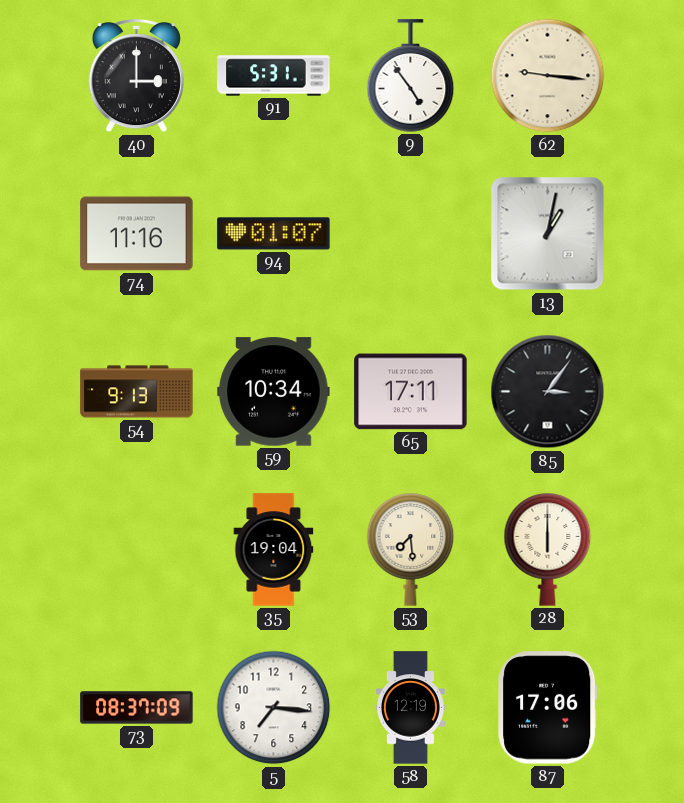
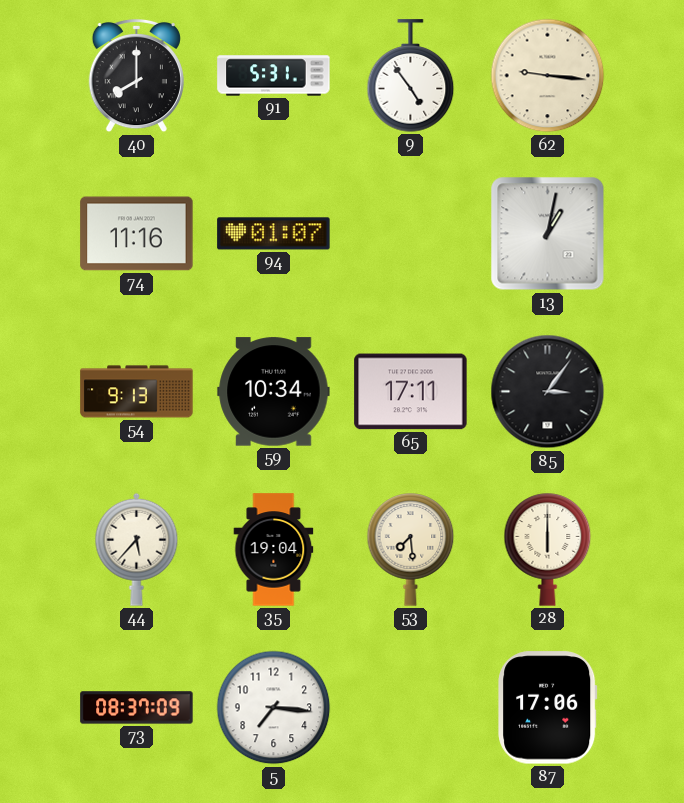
40: 3:00 -> 8:00
44: none -> 5:37
58: 12:19 -> none
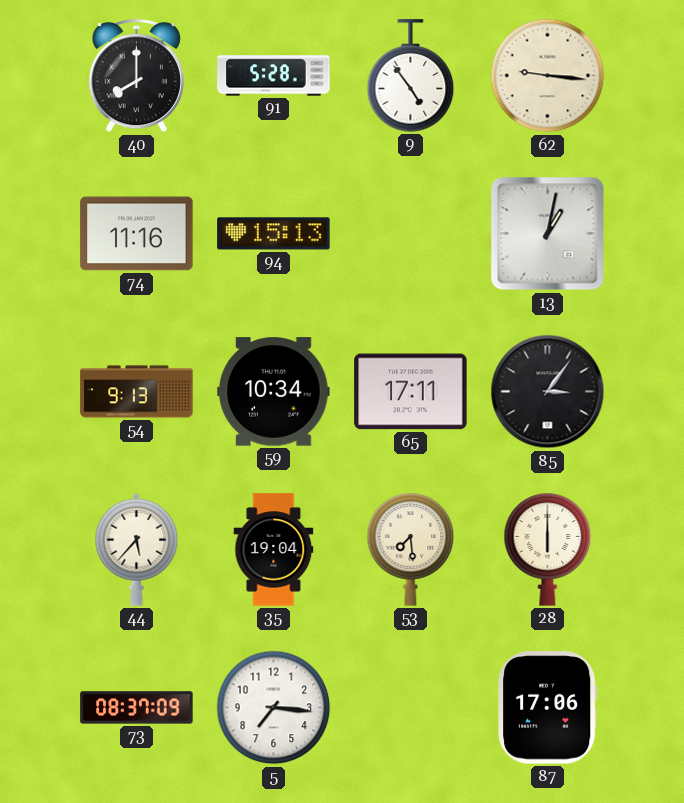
91: 5:31 -> 5:28
94: 01:07 -> 15:13
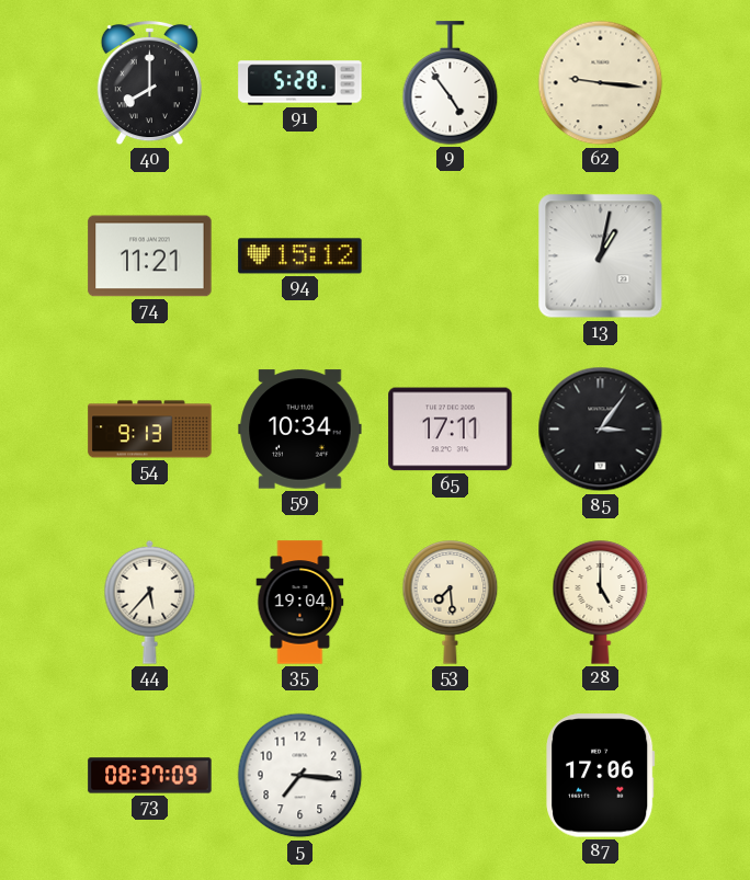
74: 11:16 -> 11:21
94: 15:13 -> 15:12
28: 6:00 -> 5:00
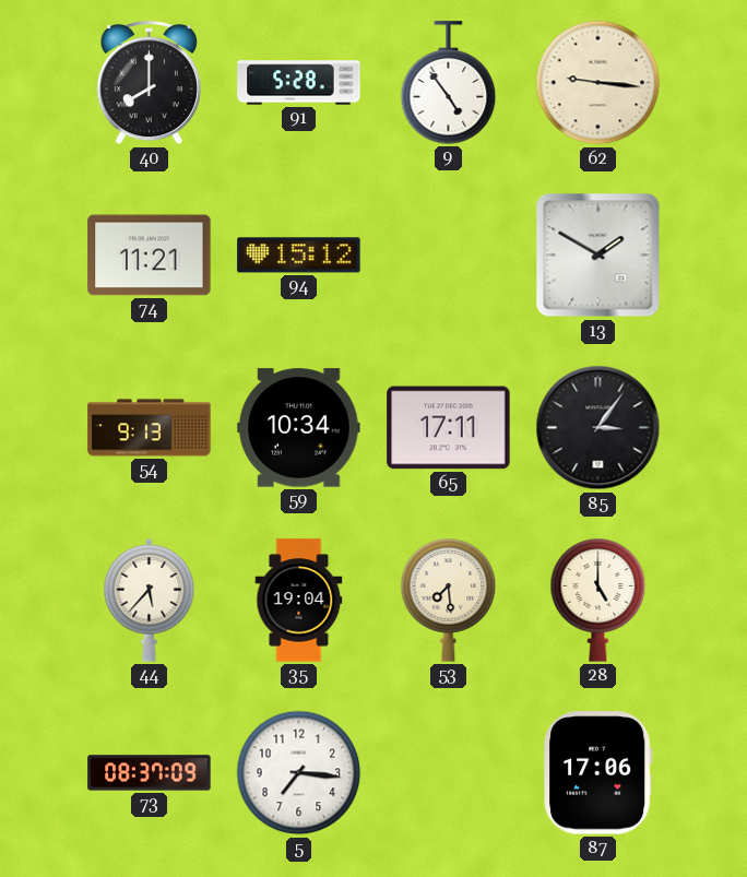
13: 1:02 -> 1:50
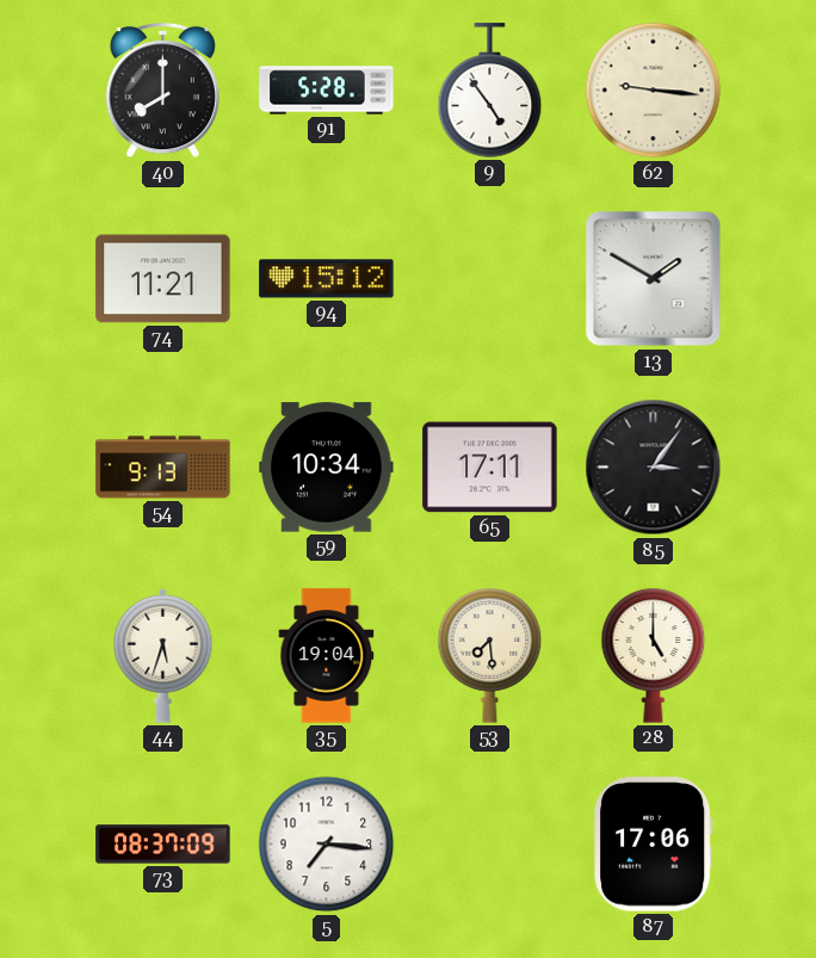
44: 5:37 -> 5:33
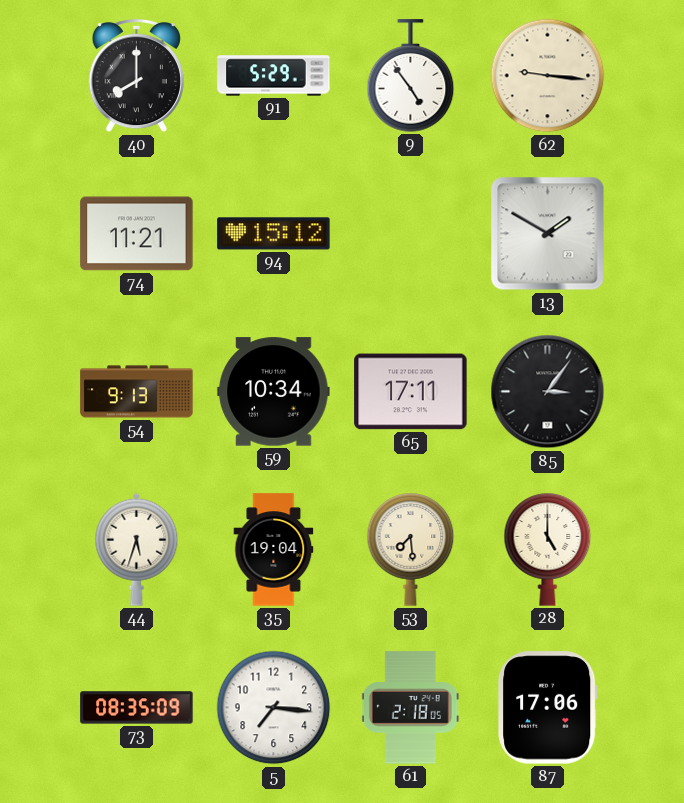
91: 5:28 -> 5:29
73: 08:37 -> 08:35
61: none -> 2:18
